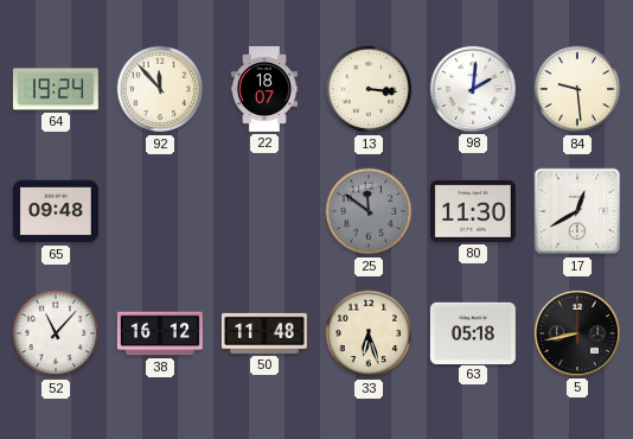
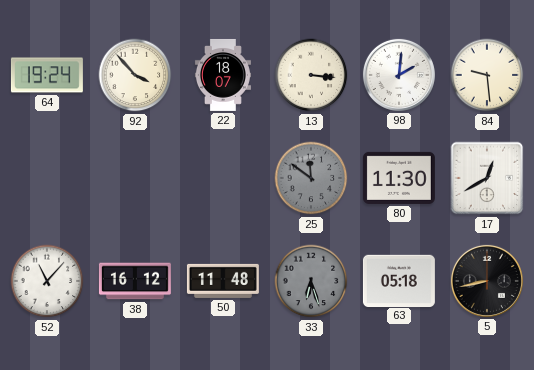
92: 11:53 -> 3:53
65: 09:48 -> none
33 dial: cream -> grey
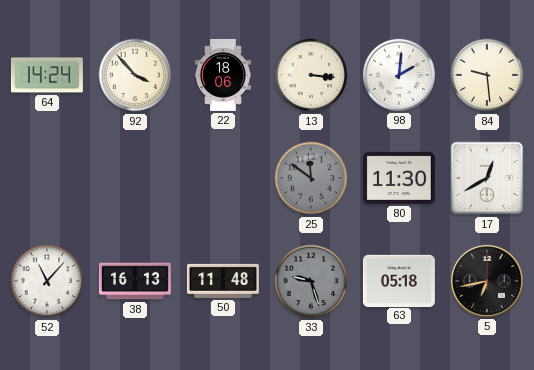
64: 19:24 -> 14:24
22: 18:07 -> 18:06
38: 16:12 -> 16:13
33: 6:27 -> 9:27
5: 8:43 -> 6:43
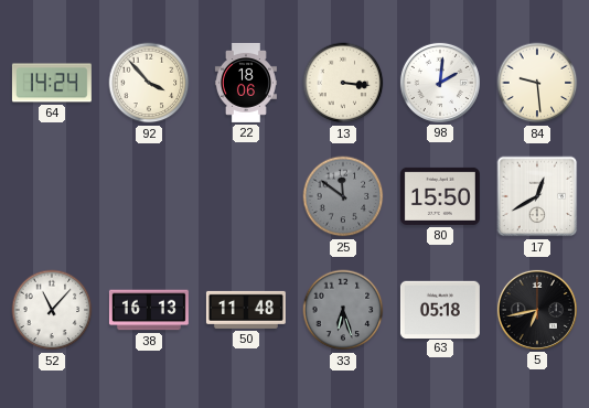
80: 11:30 -> 15:50
33: 9:27 -> 6:27
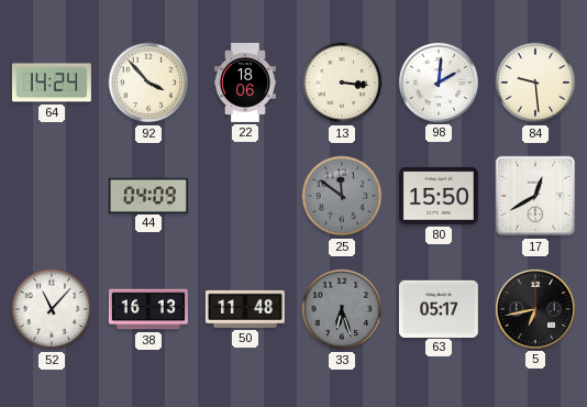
44: none -> 04:09
63: 05:18 -> 05:17
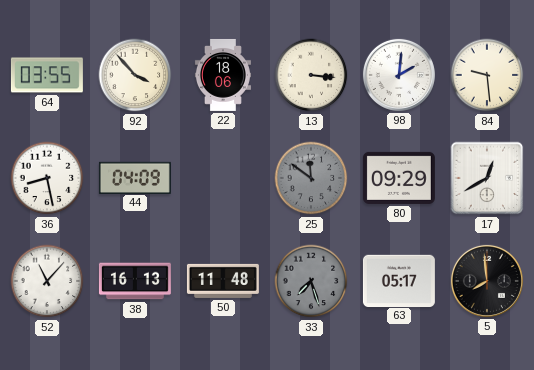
64: 14:24 -> 03:55
36: none -> 8:28
80: 15:50 -> 09:29
33: 6:27 -> 7:27
5: 6:43 -> 7:59
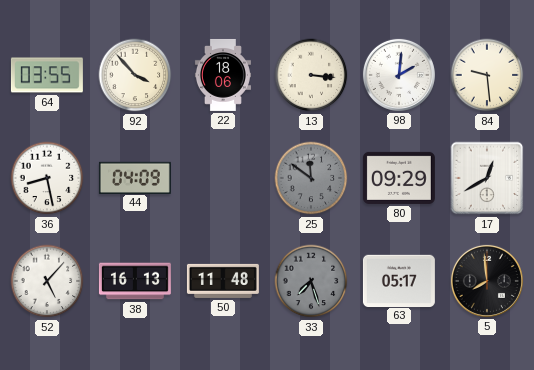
52: 11:07 -> 5:07
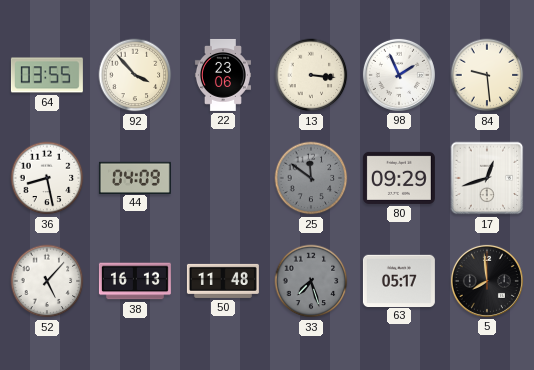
22: 18:06 -> 23:06
98: 2:01 -> 1:56
17: 12:40 -> 12:42
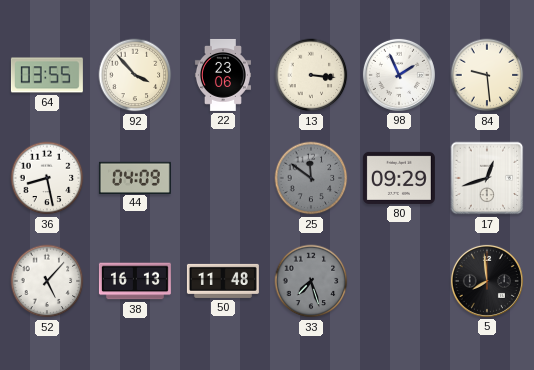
63: 05:17 -> none
